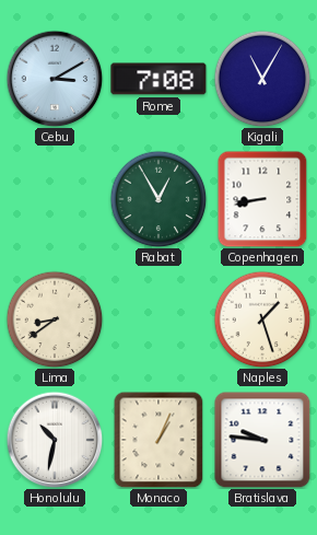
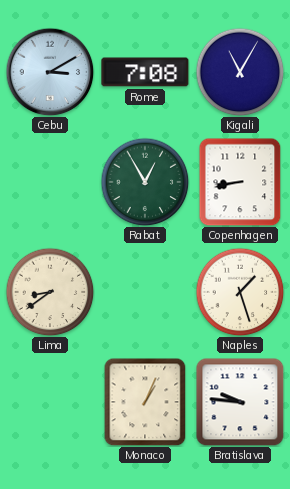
Honolulu: 10:32 -> none
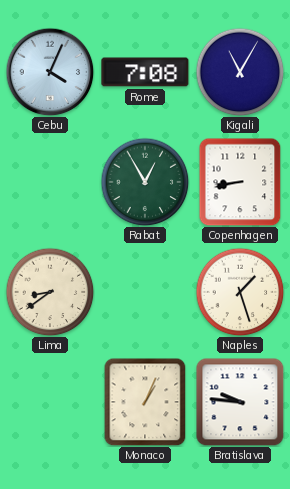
Cebu: 3:10 -> 4:04
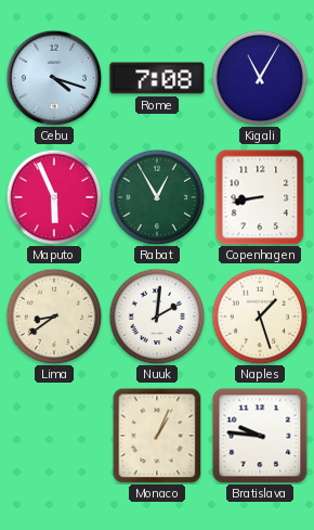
Cebu: 4:04 -> 4:18
Maputo: none -> 5:56
Nuuk: none -> 2:01
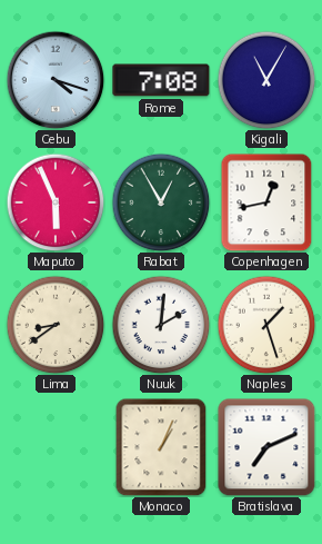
Copenhagen: 8:43 -> 12:43
Bratislava: 9:46 -> 7:11
